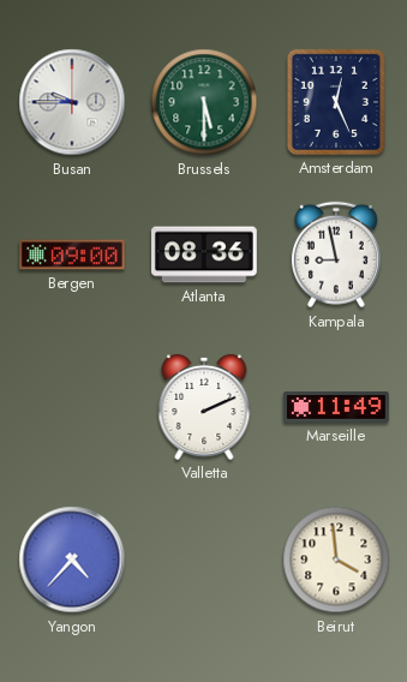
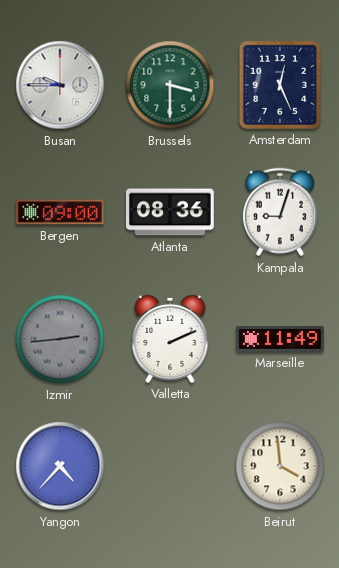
Brussels: 5:30 -> 3:30
Kampala: 8:58 -> 9:03
Izmir: none -> 2:44
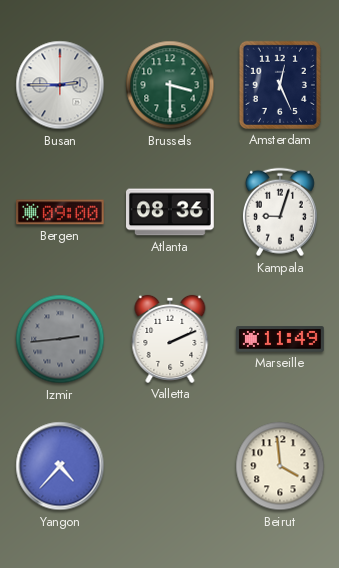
Busan: 9:45 -> 2:45
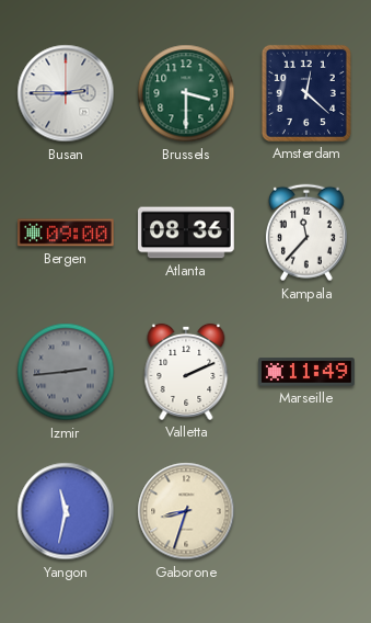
Amsterdam: 12:26 -> 12:22
Kampala: 9:03 -> 11:37
Yangon: 4:37 -> 11:32
Gaborone: none -> 8:33
Beirut: 3:59 -> none
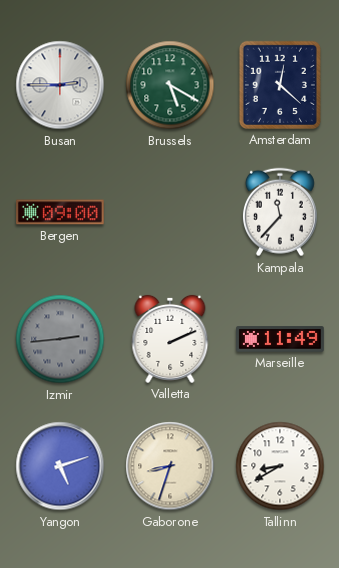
Brussels: 3:30 -> 5:20
Atlanta: 08:36 -> none
Yangon: 11:32 -> 5:12
Tallinn: none -> 8:40
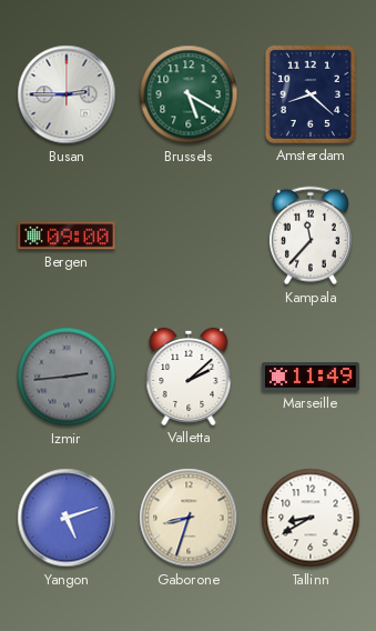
Amsterdam: 12:22 -> 8:22
Valletta: 2:11 -> 2:08
